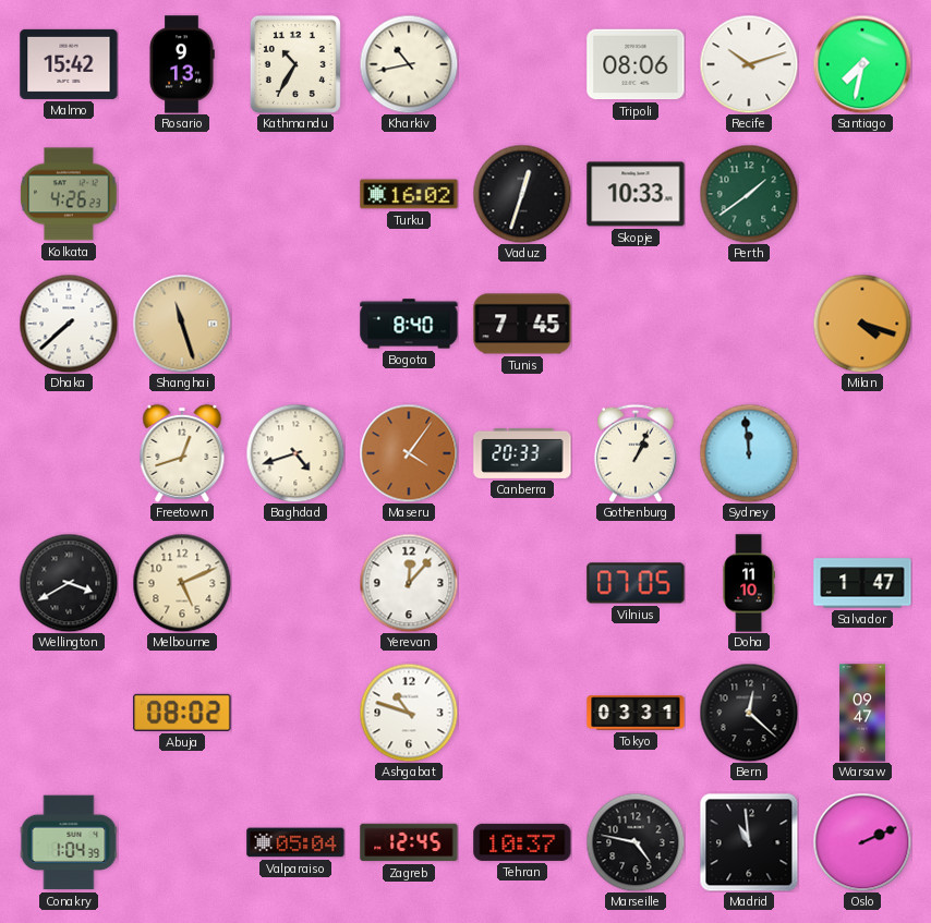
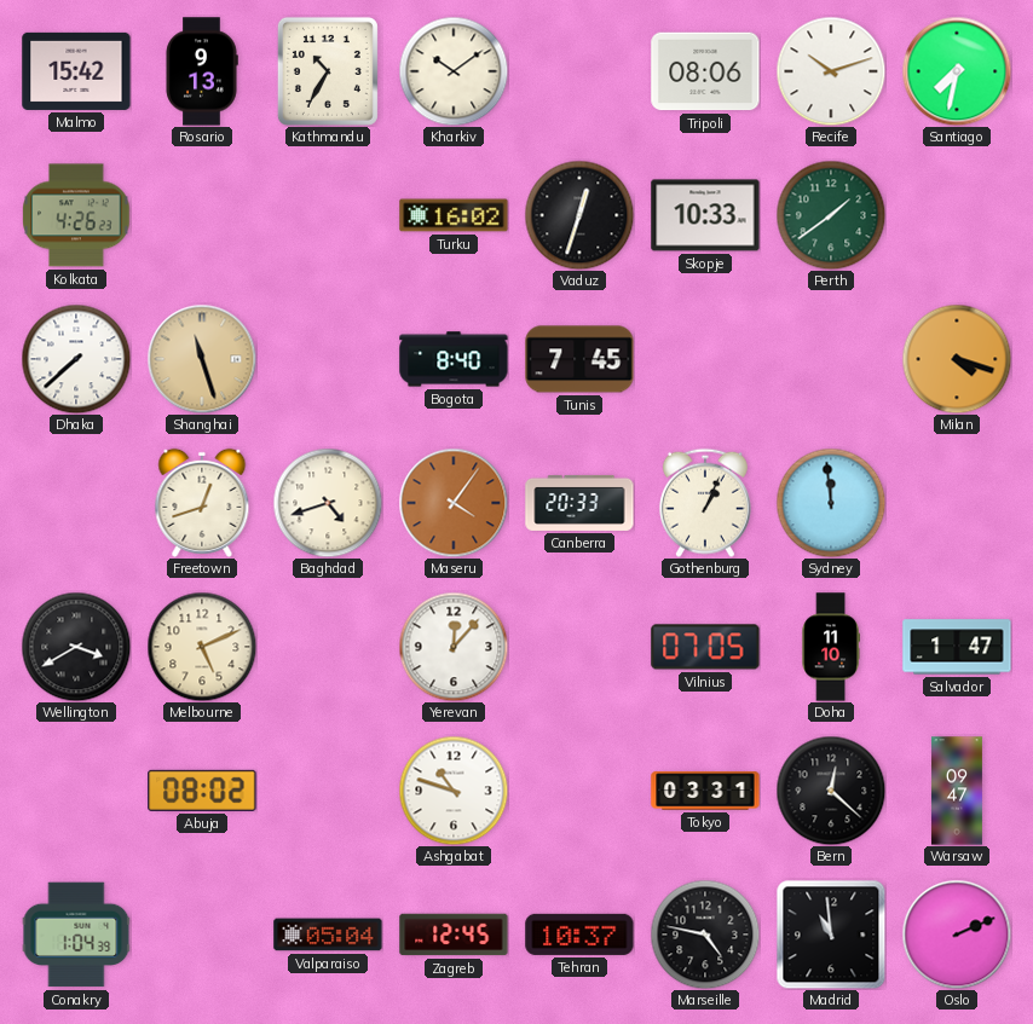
Kharkiv: 10:43 -> 10:09
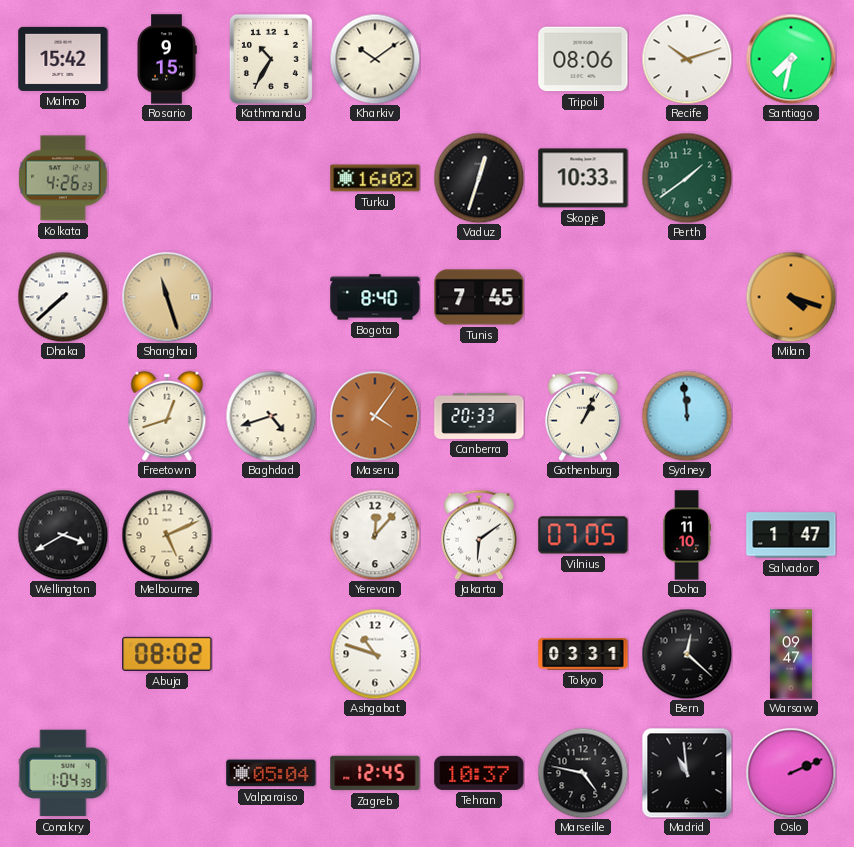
Rosario: 9:13 -> 9:15
Jakarta: none -> 6:09
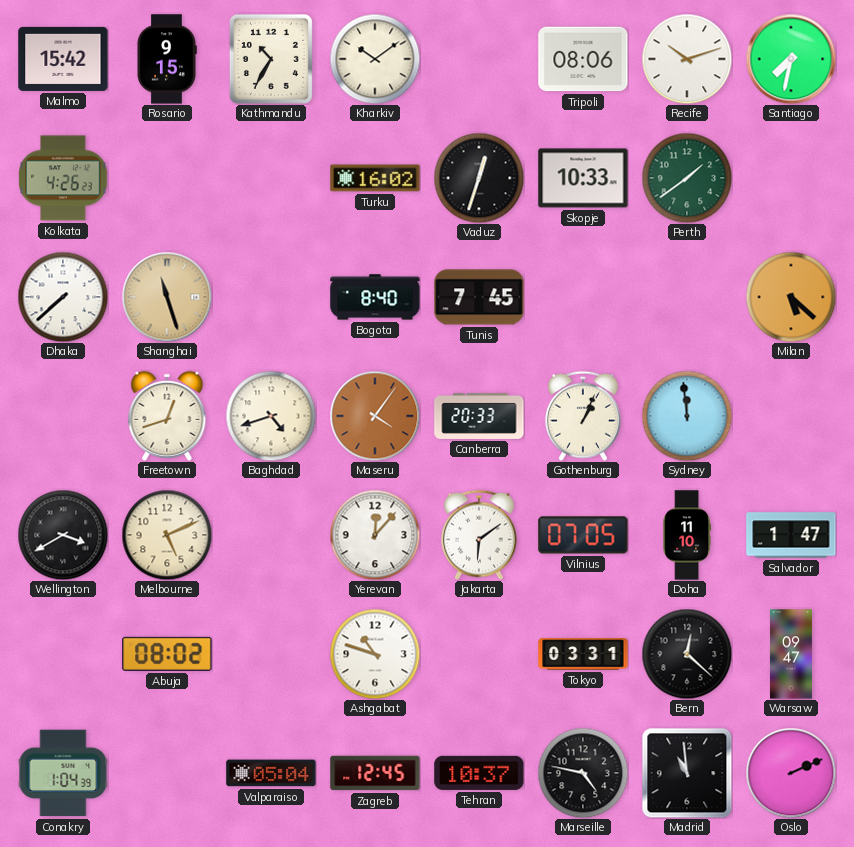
Milan: 4:18 -> 5:22
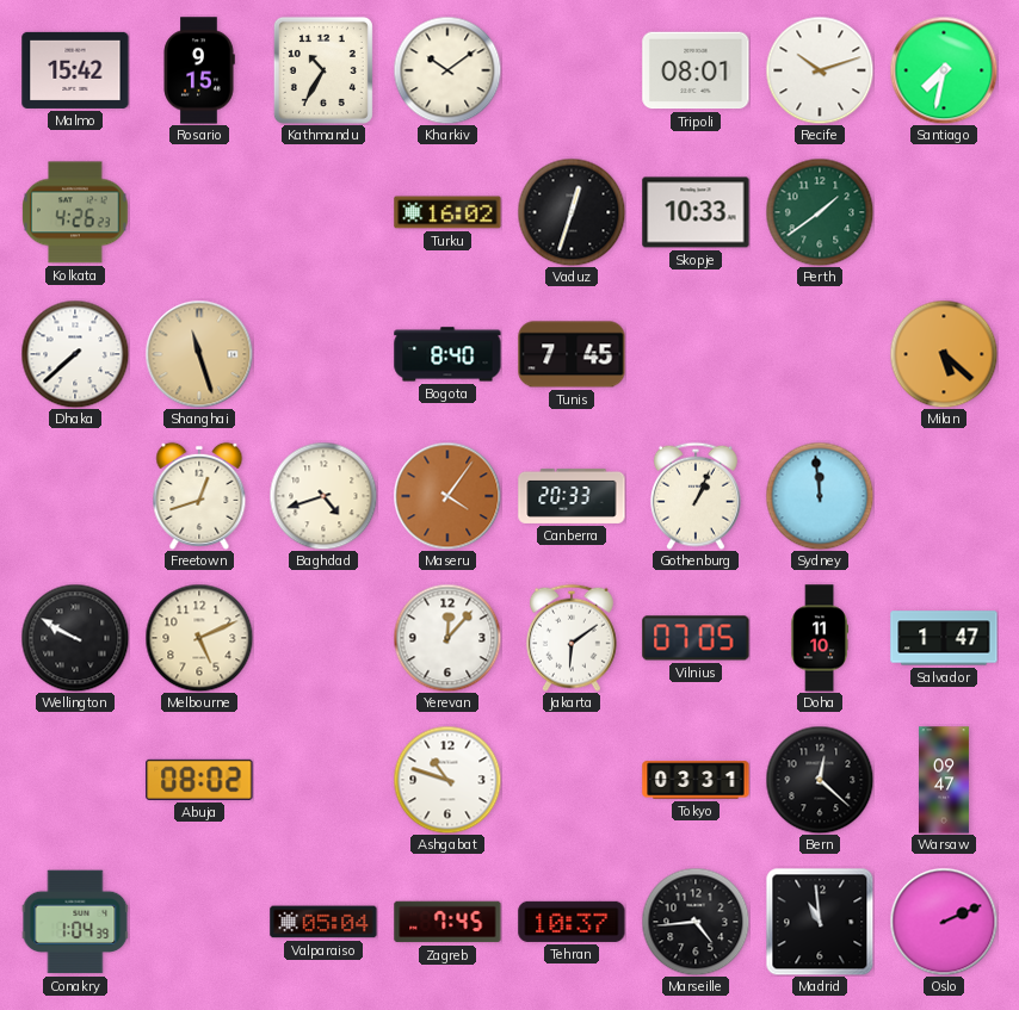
Tripoli: 08:06 -> 08:01
Wellington: 3:40 -> 9:50
Zagreb: 12:45 -> 7:45
Marseille: 4:47 -> 4:44
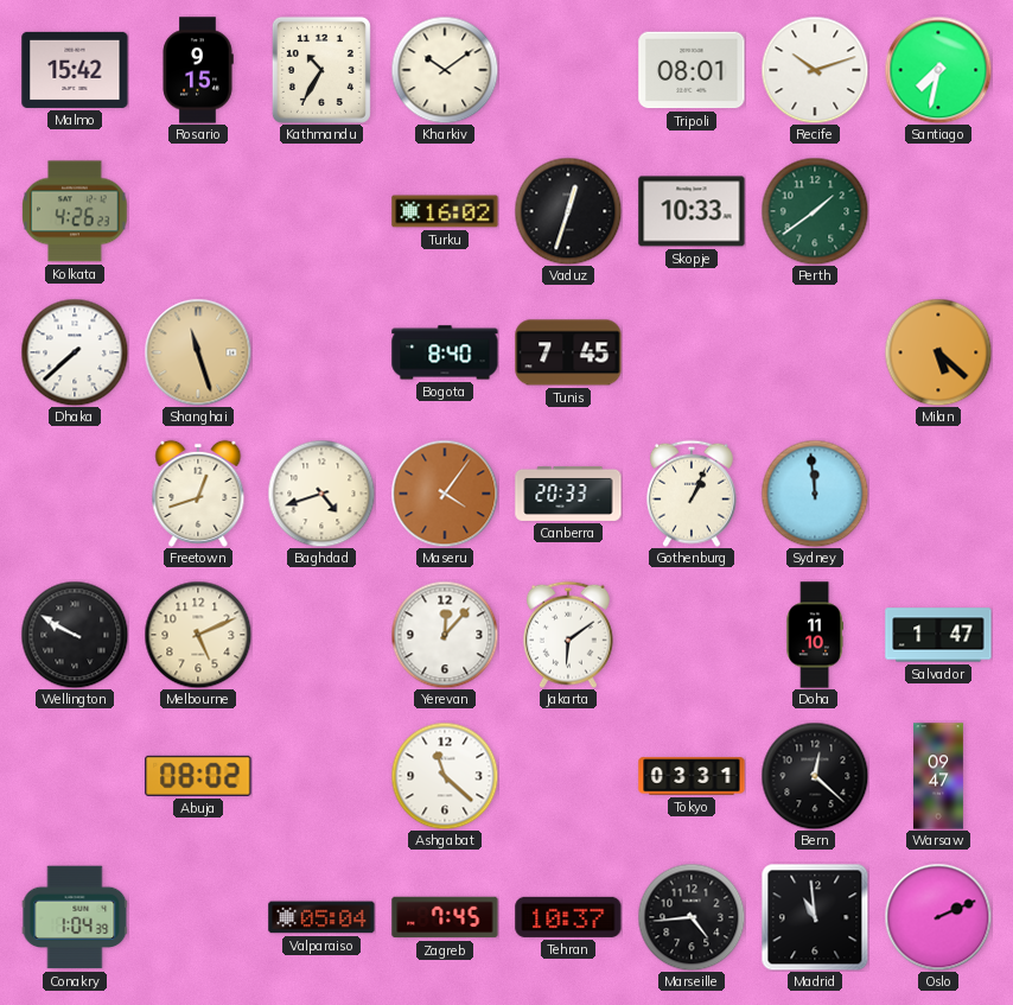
Vilnius: 07:05 -> none
Ashgabat: 10:48 -> 11:22
